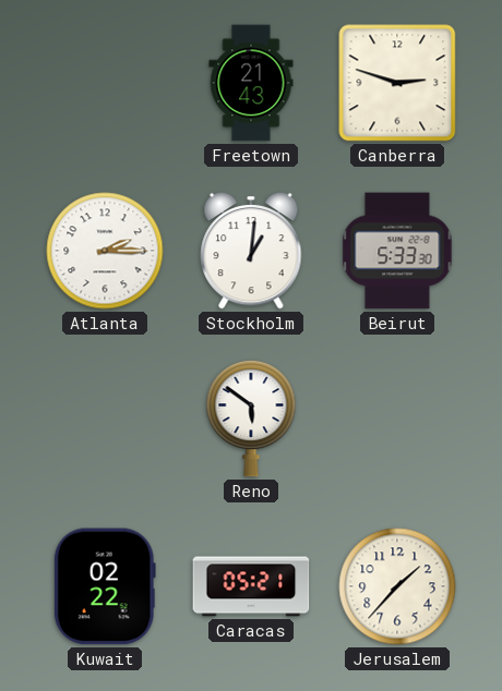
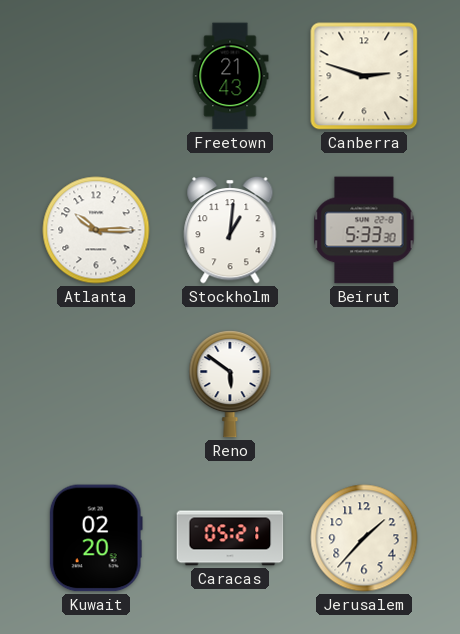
Atlanta: 2:15 -> 10:15
Kuwait: 02:22 -> 02:20
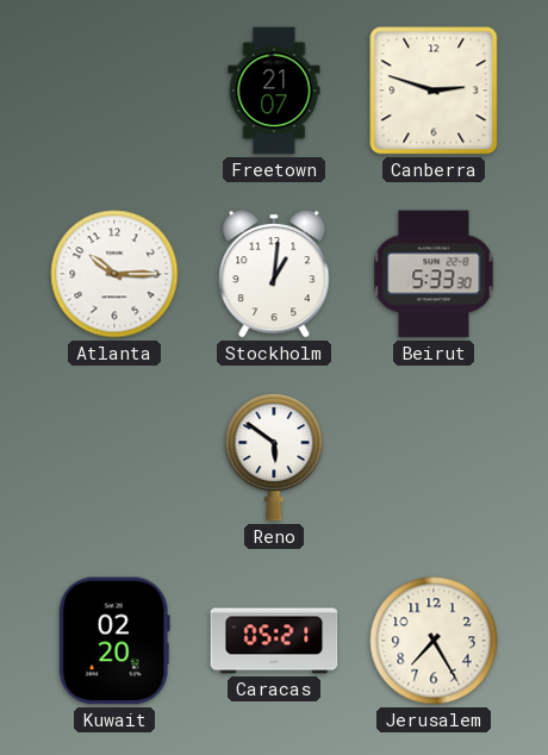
Freetown: 21:43 -> 21:07
Jerusalem: 1:37 -> 7:25
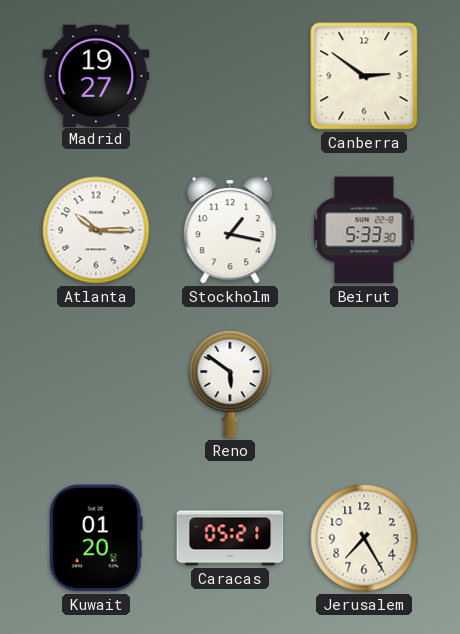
Madrid: none -> 19:27
Freetown: 21:07 -> none
Canberra: 2:48 -> 2:51
Stockholm: 1:01 -> 1:17
Kuwait: 02:20 -> 01:20
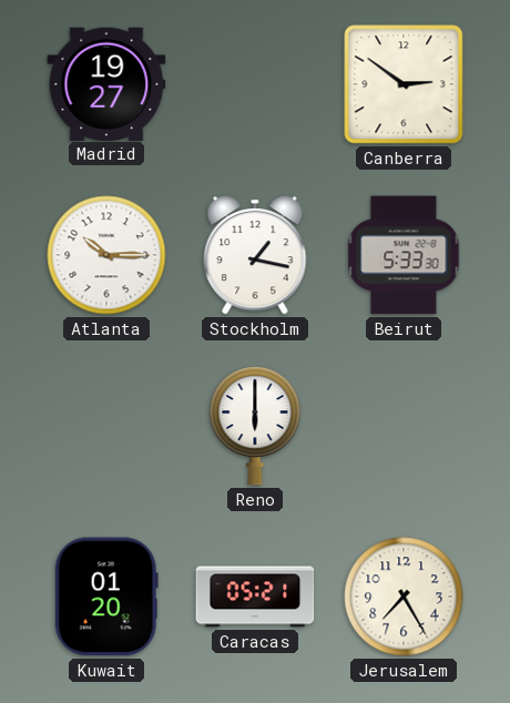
Reno: 5:51 -> 6:00
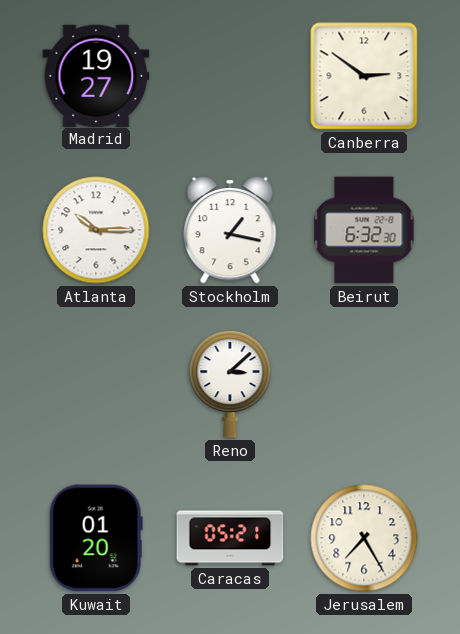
Beirut: 5:33 -> 6:32
Reno: 6:00 -> 3:08
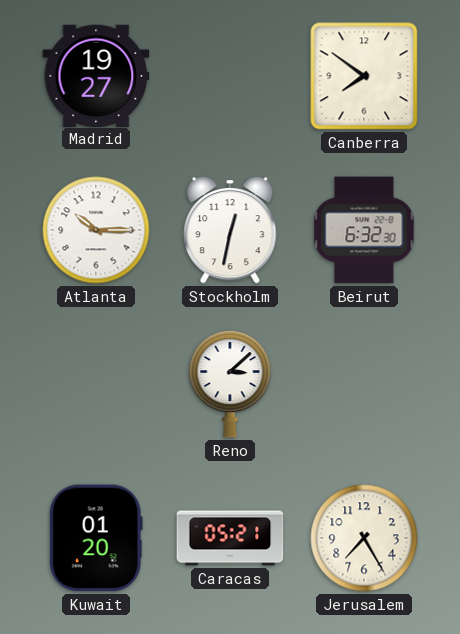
Canberra: 2:51 -> 7:51
Stockholm: 1:17 -> 12:32
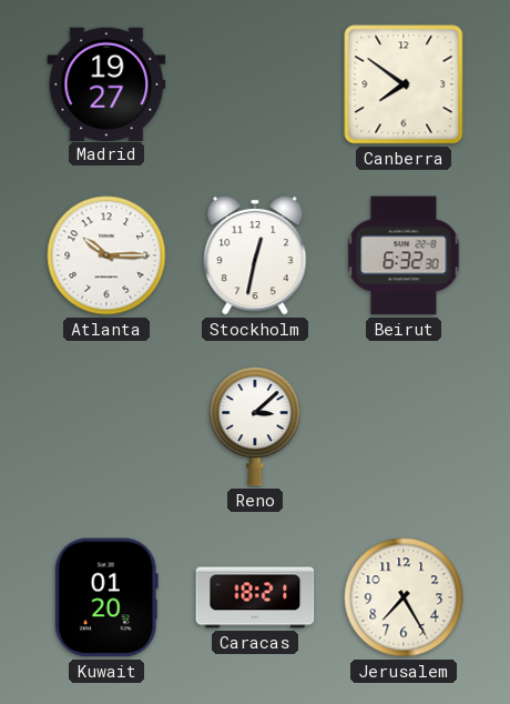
Caracas: 05:21 -> 18:21
